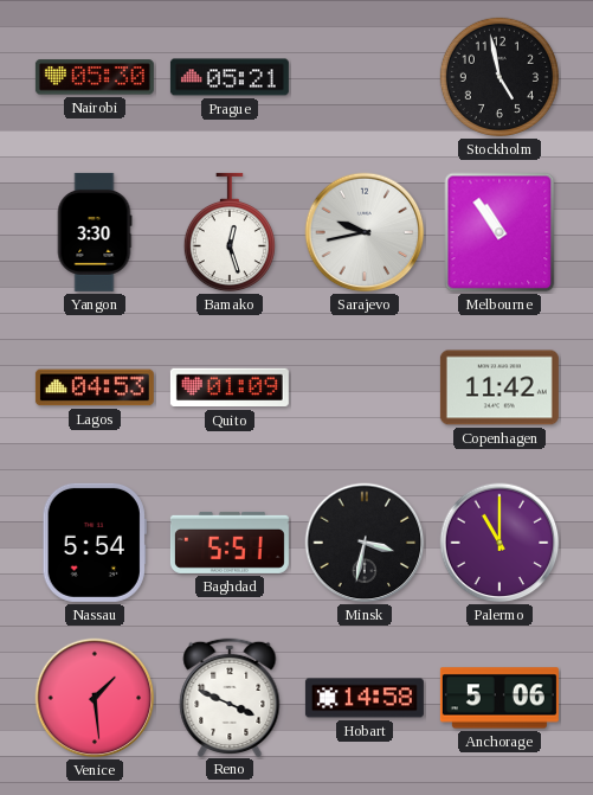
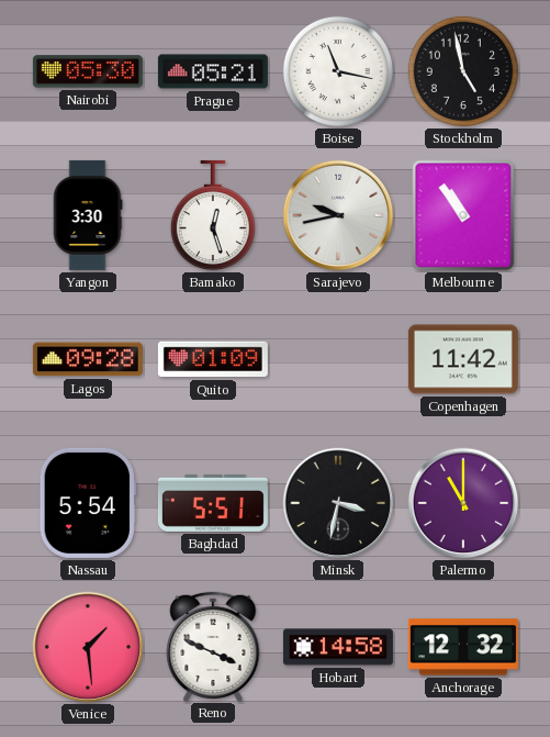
Boise: none -> 11:17
Lagos: 04:53 -> 09:28
Anchorage: 5:06 -> 12:32
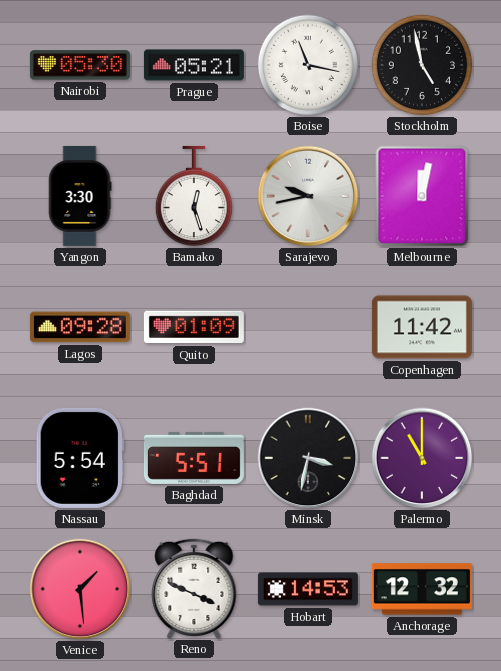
Melbourne: 10:54 -> 12:02
Hobart: 14:58 -> 14:53
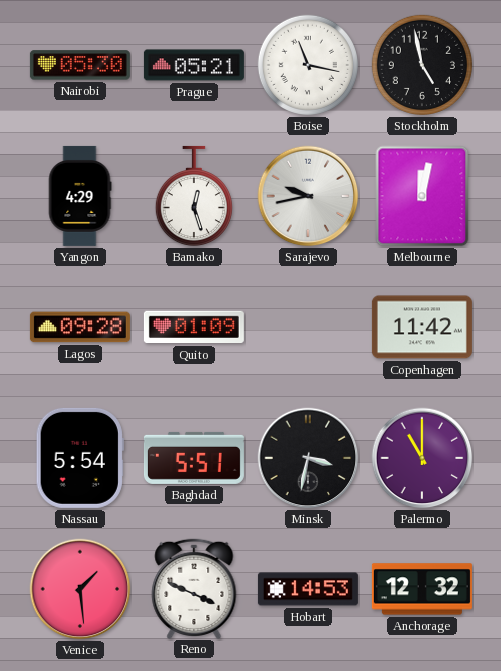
Yangon: 3:30 -> 4:29
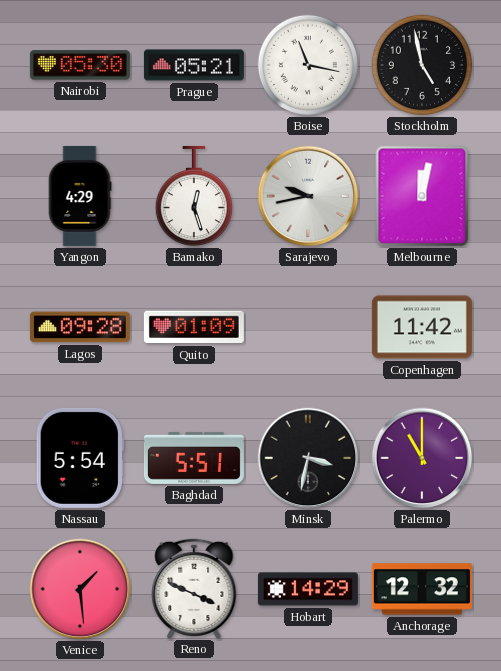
Hobart: 14:53 -> 14:29
